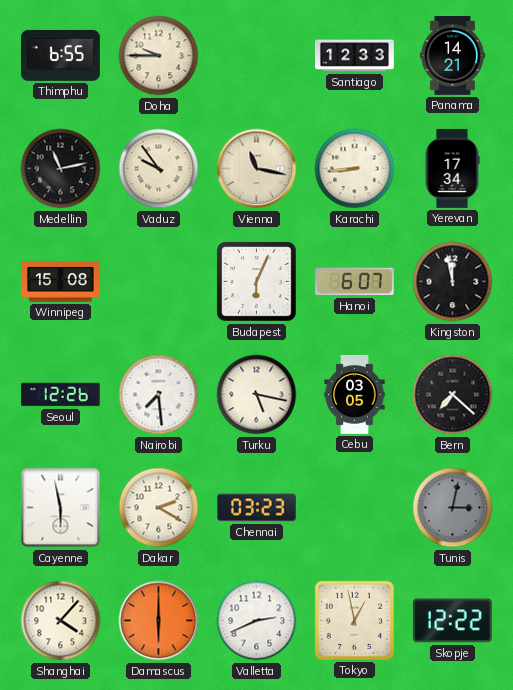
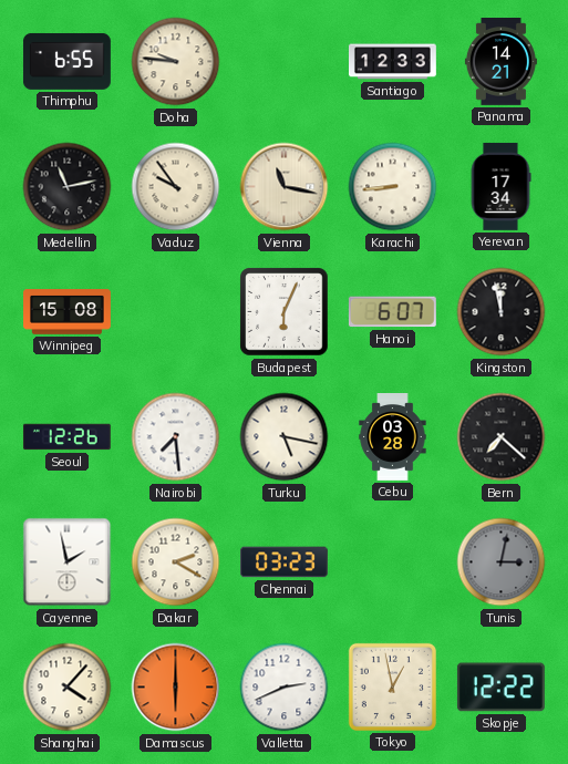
Doha: 9:45 -> 9:46
Cebu: 03:05 -> 03:28
Cayenne: 5:58 -> 1:58
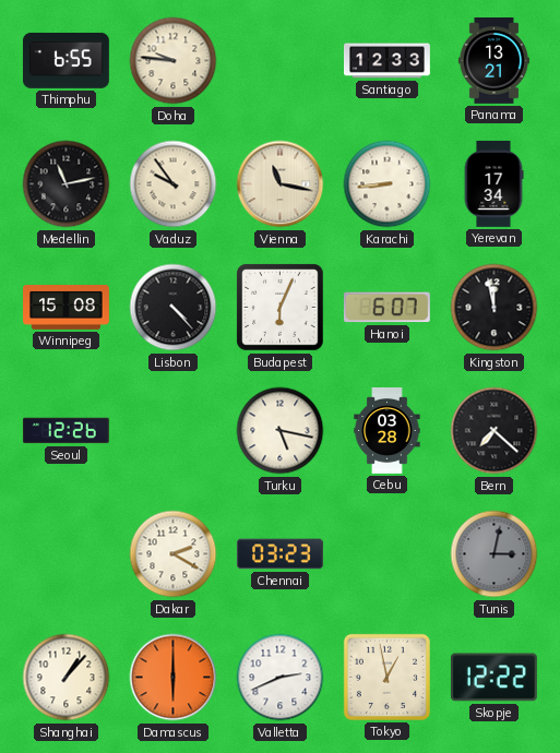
Panama: 14:21 -> 13:21
Lisbon: none -> 4:23
Nairobi: 7:29 -> none
Cayenne: 1:58 -> none
Shanghai: 4:07 -> 1:07
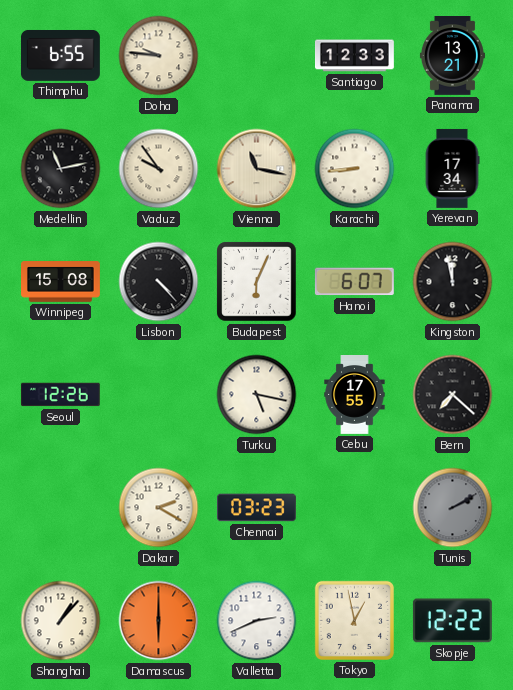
Cebu: 03:28 -> 17:55
Tunis: 3:02 -> 2:10
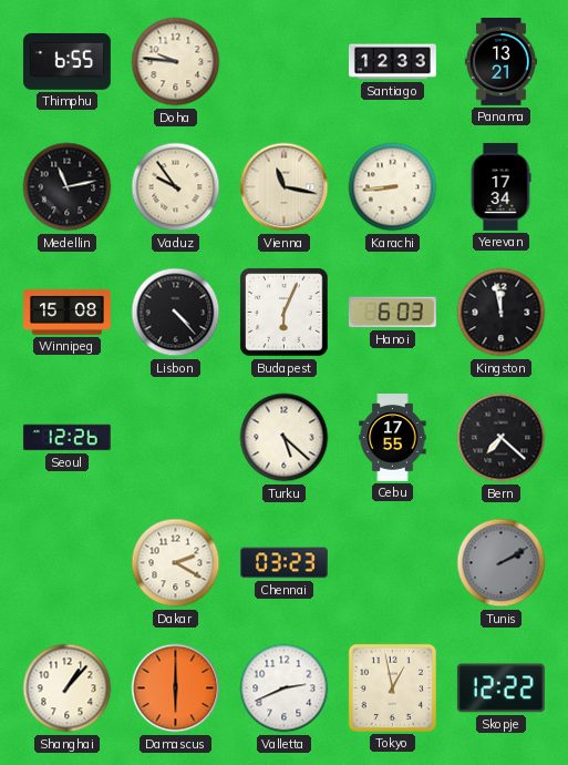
Hanoi: 6:07 -> 6:03
Turku: 5:17 -> 5:22
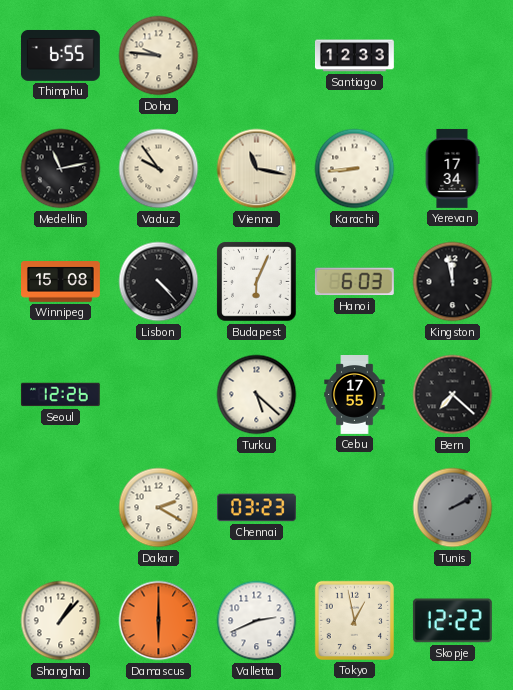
Panama: 13:21 -> none
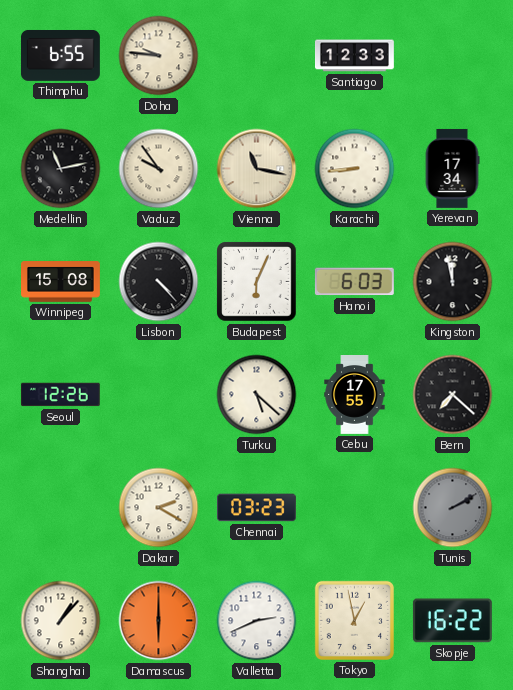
Skopje: 12:22 -> 16:22
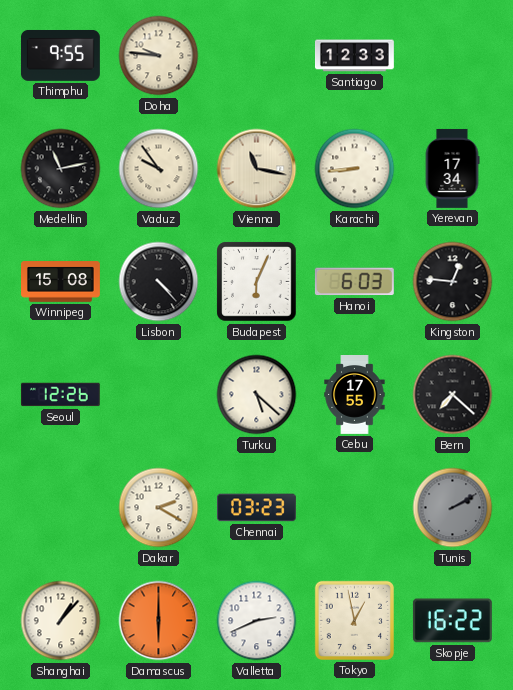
Thimphu: 6:55 -> 9:55
Kingston: 11:58 -> 12:46
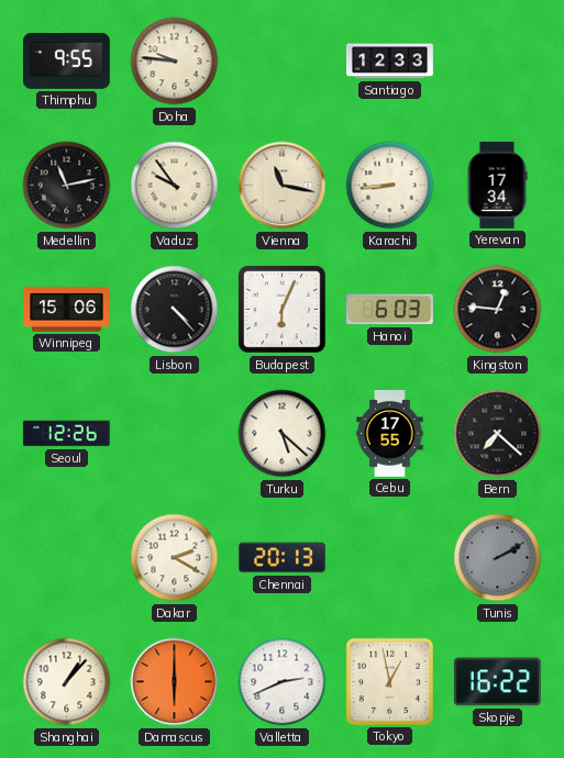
Winnipeg: 15:08 -> 15:06
Chennai: 03:23 -> 20:13
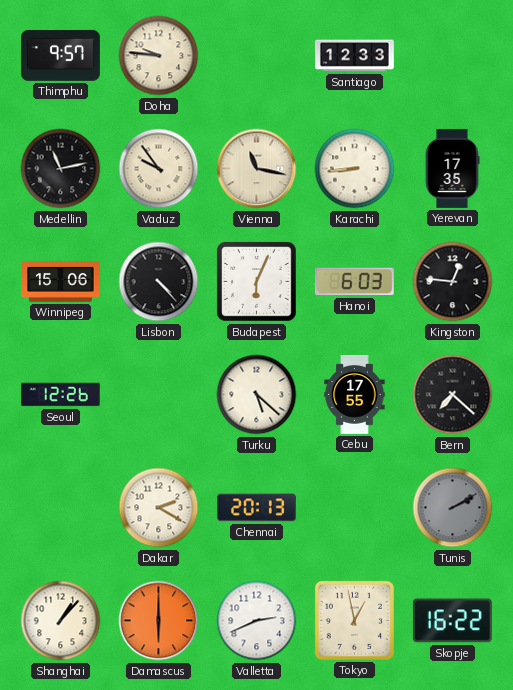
Thimphu: 9:55 -> 9:57
Yerevan: 17:34 -> 17:35
